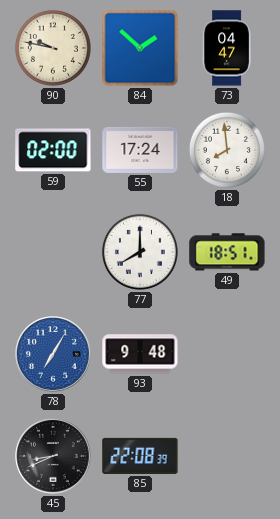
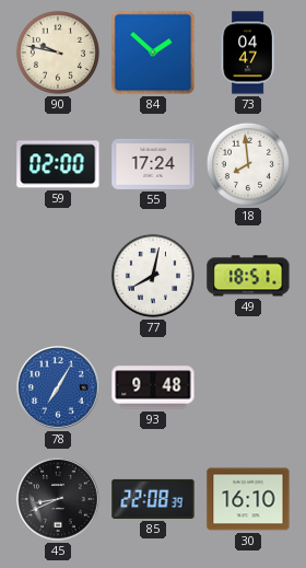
77: 8:00 -> 8:02
30: none -> 16:10
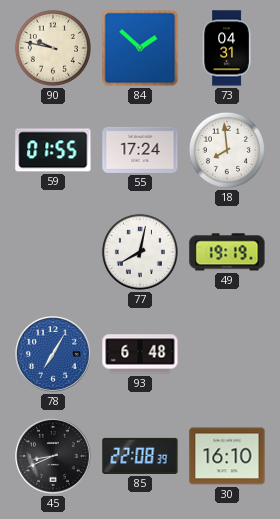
73: 04:47 -> 04:31
59: 02:00 -> 01:55
49: 18:51 -> 19:19
93: 9:48 -> 6:48
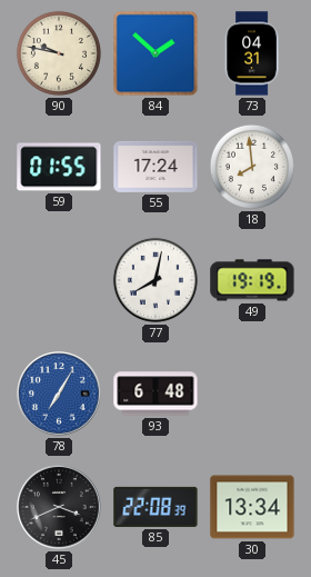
45: 8:41 -> 3:41
30: 16:10 -> 13:34
